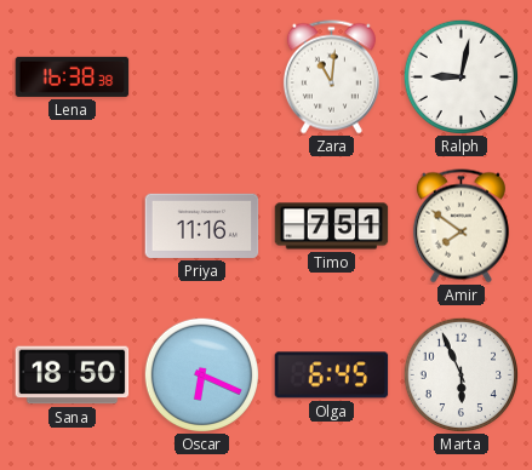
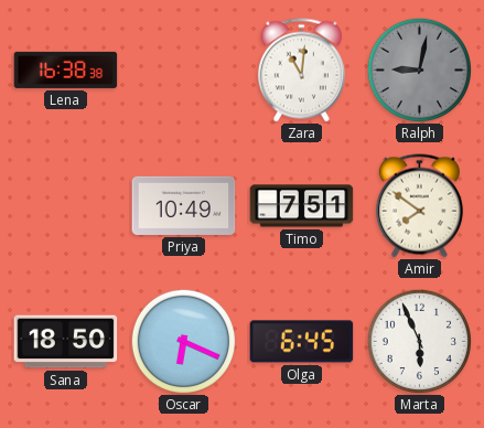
Ralph dial: white -> grey
Priya: 11:16 -> 10:49
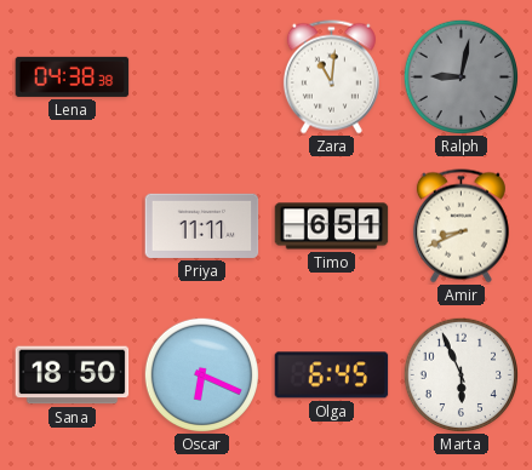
Lena: 16:38 -> 04:38
Priya: 10:49 -> 11:11
Timo: 7:51 -> 6:51
Amir: 7:51 -> 8:41
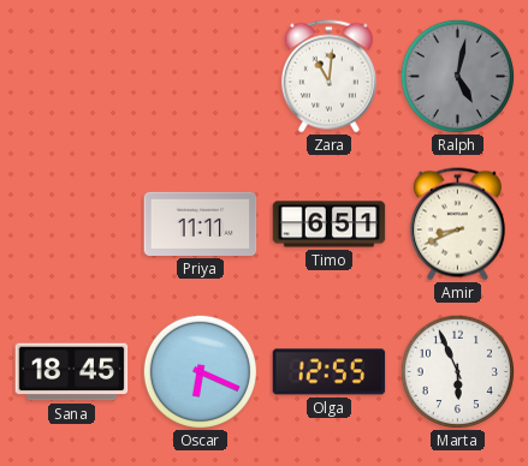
Lena: 04:38 -> none
Ralph: 9:02 -> 5:02
Sana: 18:50 -> 18:45
Olga: 6:45 -> 12:55
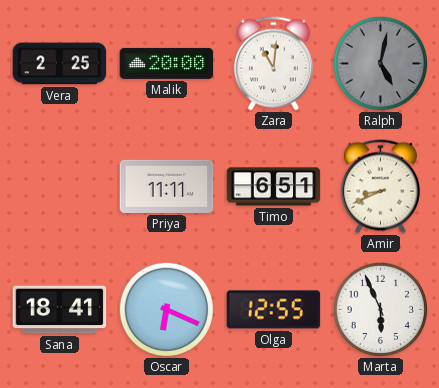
Vera: none -> 2:25
Malik: none -> 20:00
Sana: 18:45 -> 18:41
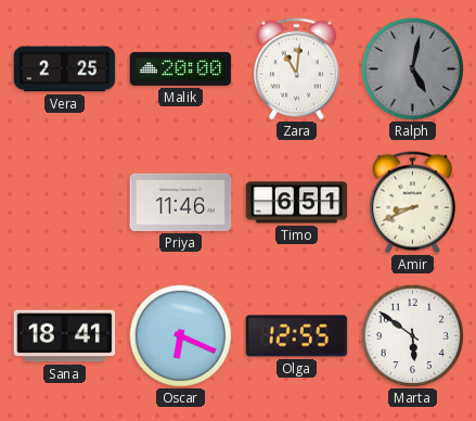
Priya: 11:11 -> 11:46
Marta: 5:56 -> 5:51
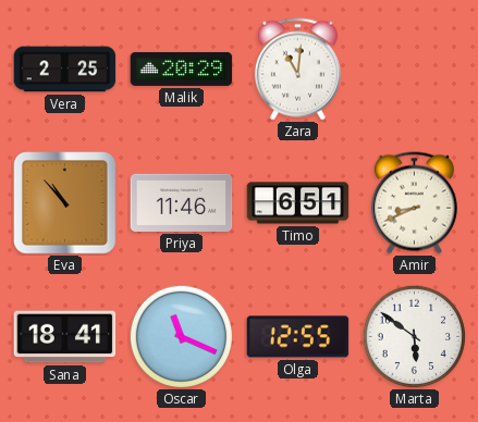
Malik: 20:00 -> 20:29
Ralph: 5:02 -> none
Eva: none -> 10:53
Oscar: 6:19 -> 11:19
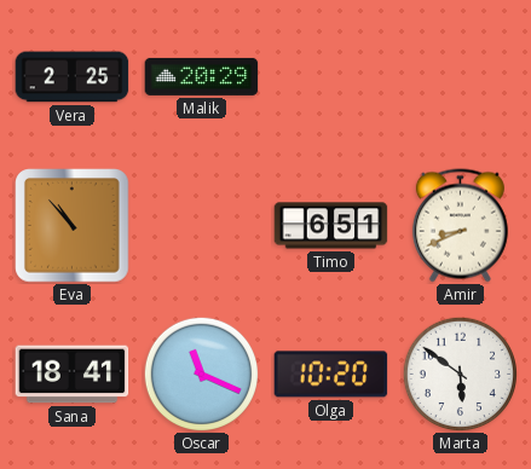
Zara: 11:01 -> none
Priya: 11:46 -> none
Olga: 12:55 -> 10:20
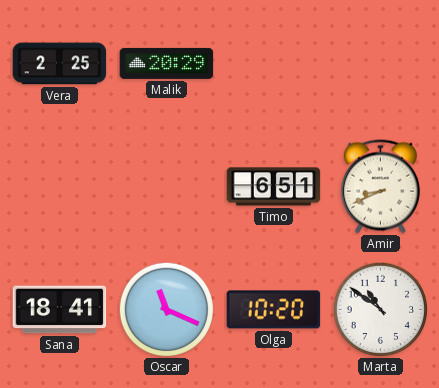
Eva: 10:53 -> none
Marta: 5:51 -> 10:51
